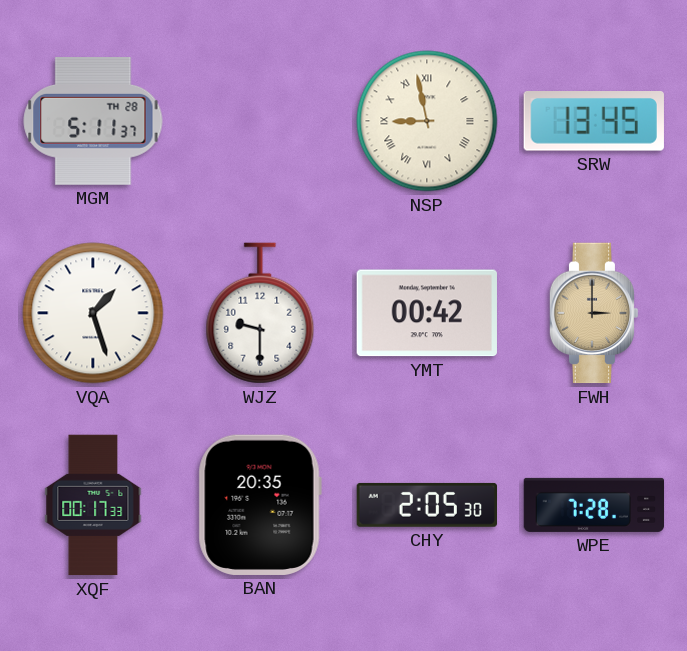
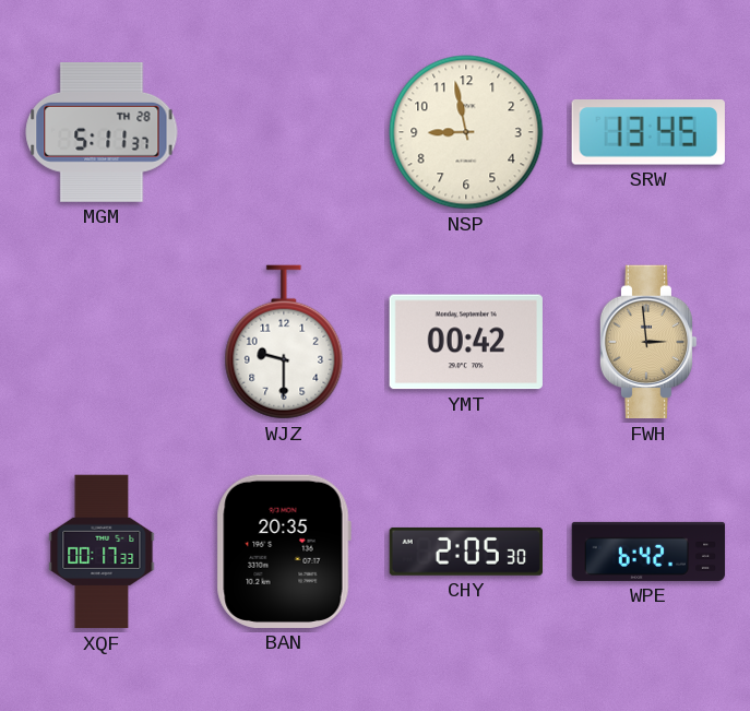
NSP numerals: Roman -> Arabic
VQA: 1:27 -> none
FWH: 3:00 -> 2:59
WPE: 7:28 -> 6:42
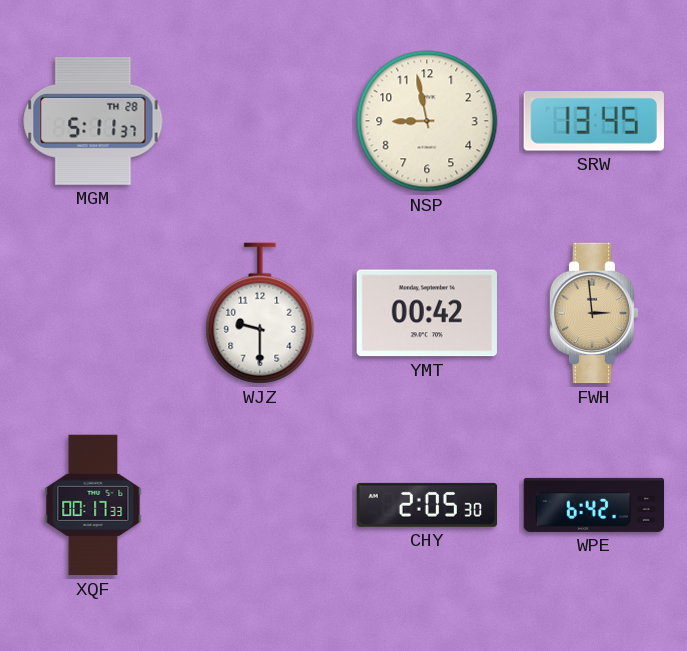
BAN: 20:35 -> none
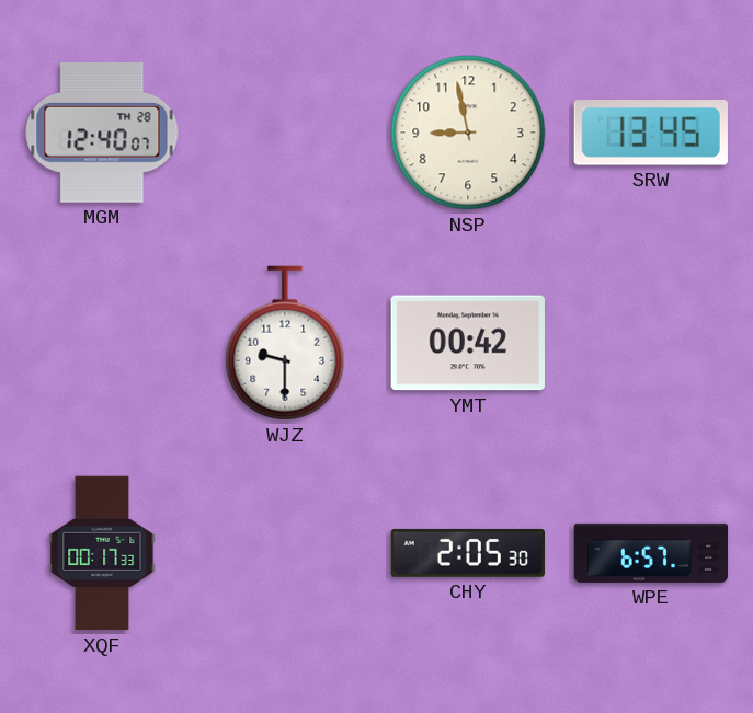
MGM: 5:11 -> 12:40
FWH: 2:59 -> none
WPE: 6:42 -> 6:57
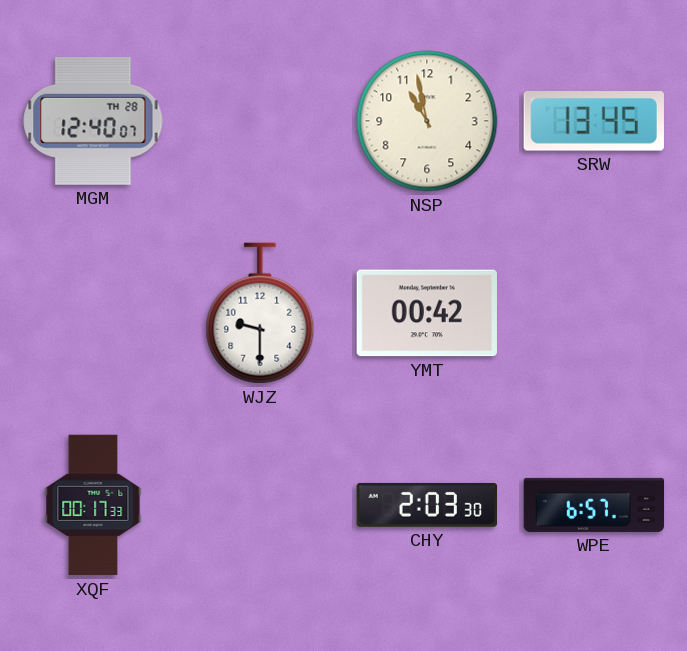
NSP: 8:58 -> 10:58
CHY: 2:05 -> 2:03
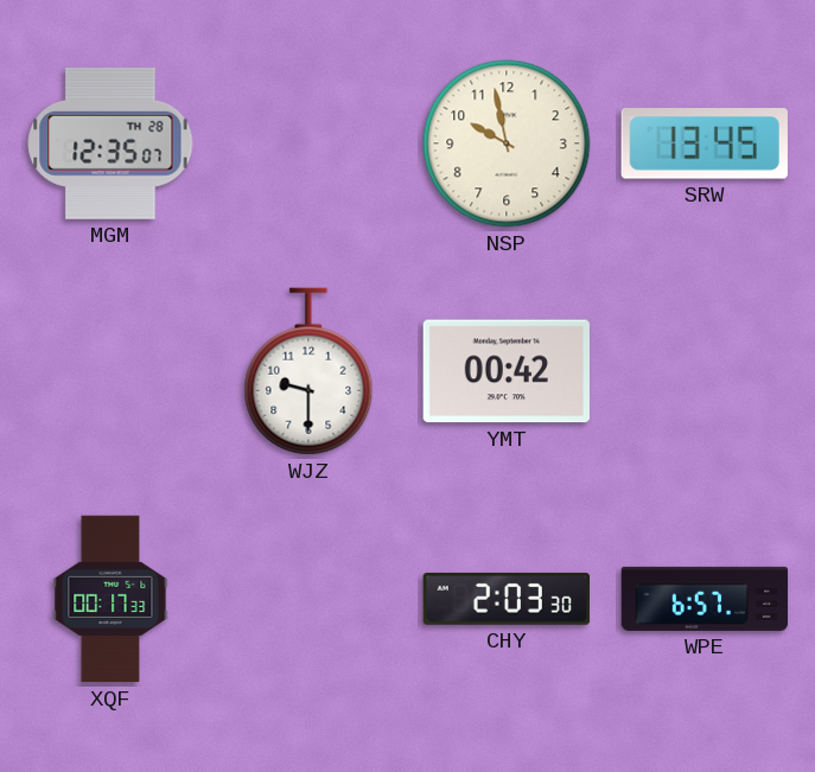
MGM: 12:40 -> 12:35
NSP: 10:58 -> 9:58
